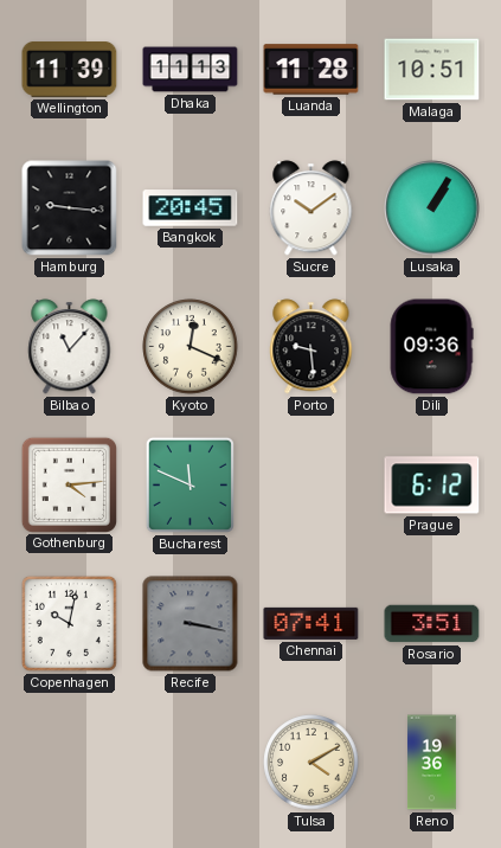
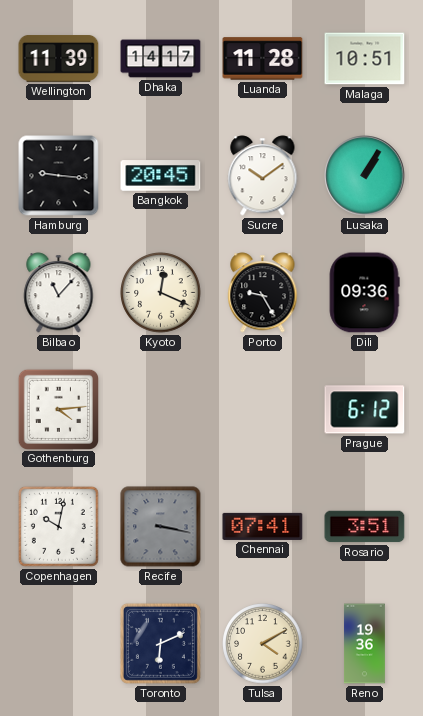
Dhaka: 11:13 -> 14:17
Porto: 9:29 -> 9:25
Bucharest: 11:49 -> none
Toronto: none -> 6:11
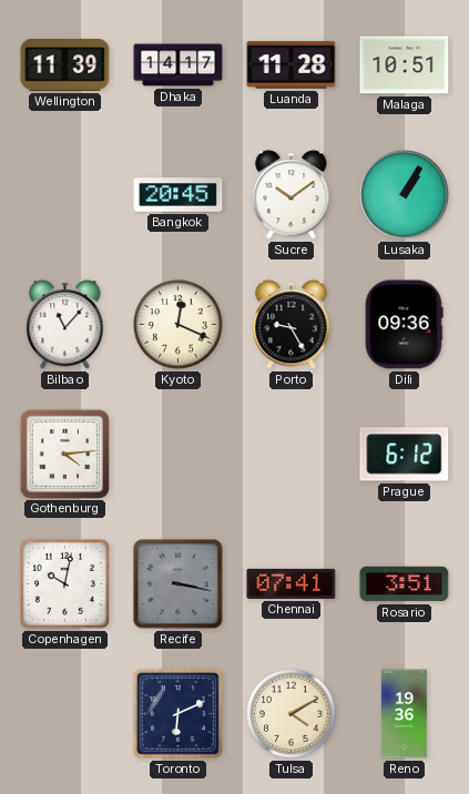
Hamburg: 9:16 -> none
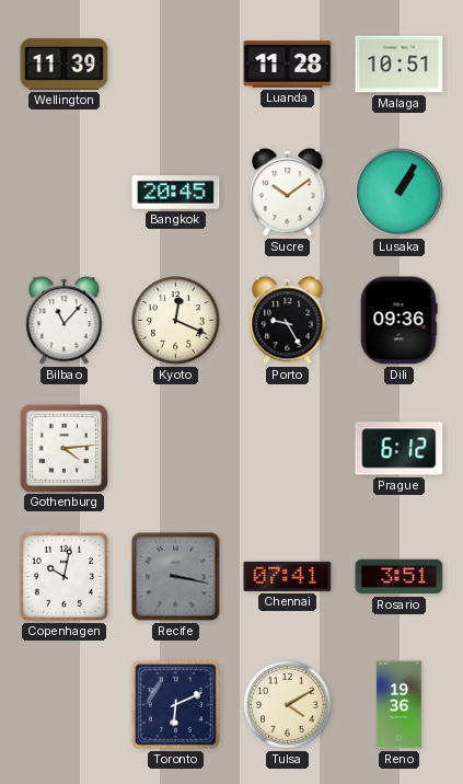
Dhaka: 14:17 -> none
